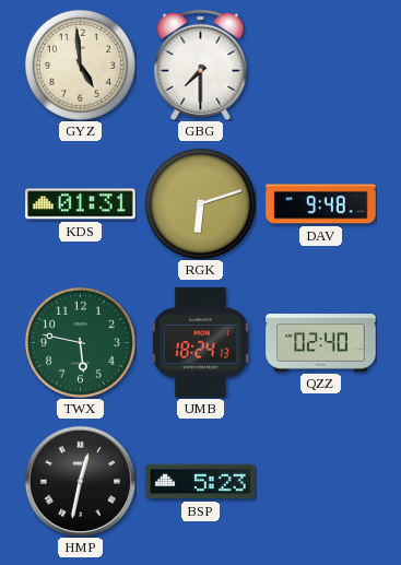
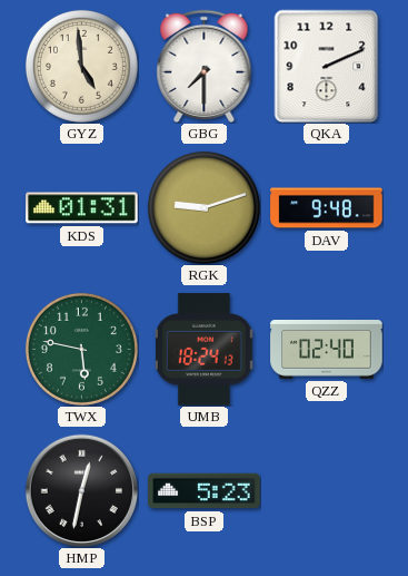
QKA: none -> 2:11
RGK: 6:12 -> 9:12
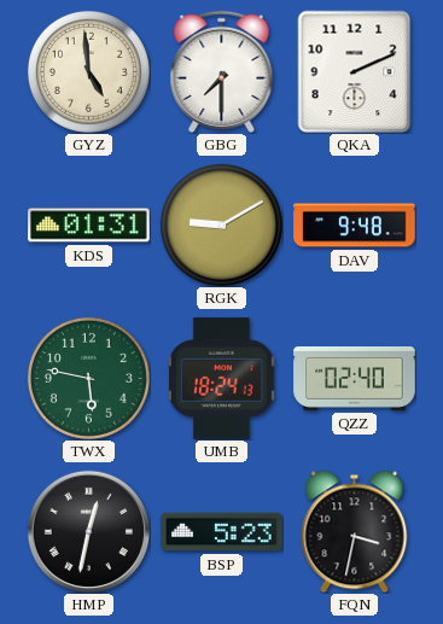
RGK: 9:12 -> 9:10
FQN: none -> 3:32
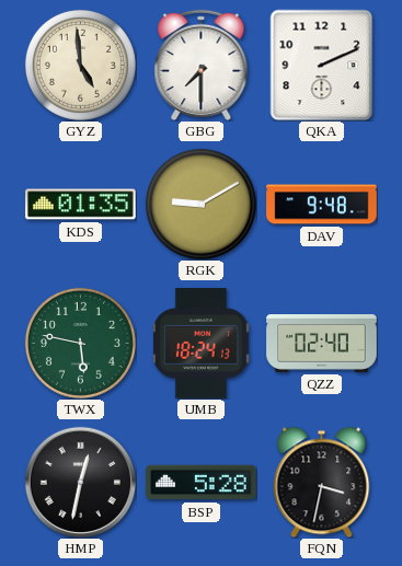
KDS: 01:31 -> 01:35
BSP: 5:23 -> 5:28
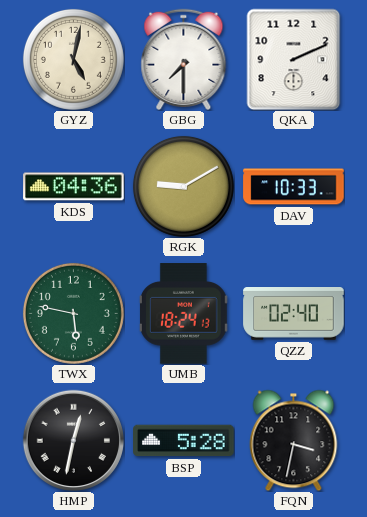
GYZ: 4:59 -> 5:02
KDS: 01:35 -> 04:36
DAV: 9:48 -> 10:33
